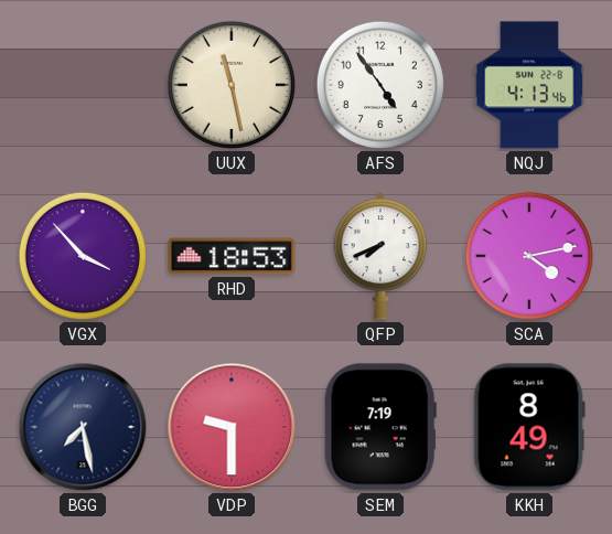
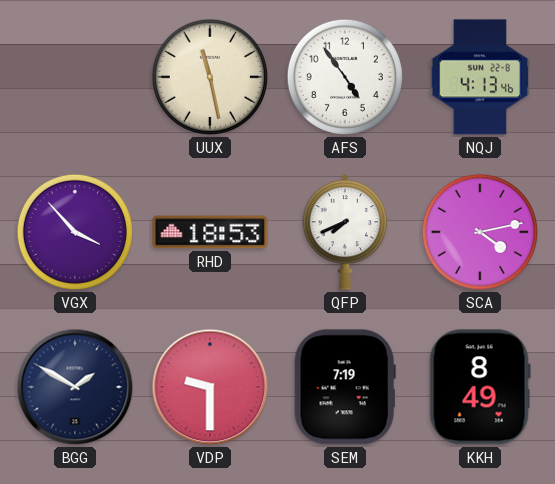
BGG: 7:28 -> 1:50
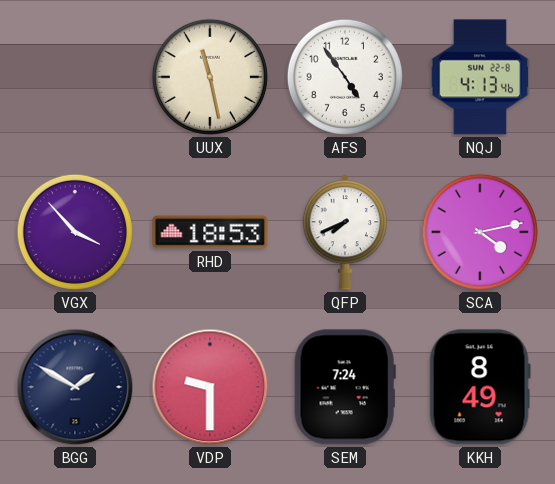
SEM: 7:19 -> 7:24
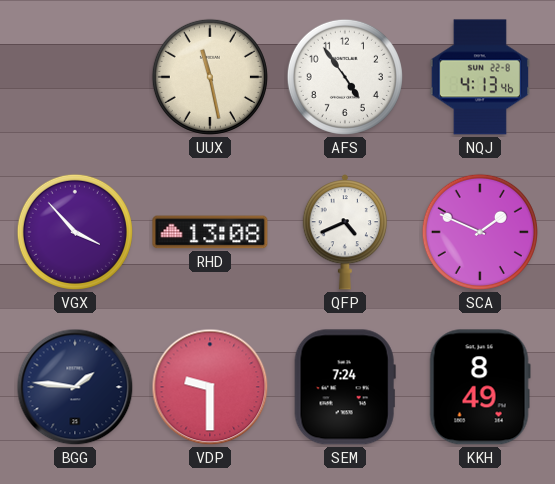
RHD: 18:53 -> 13:08
QFP: 7:41 -> 4:41
SCA: 4:13 -> 1:49
BGG: 1:50 -> 1:46
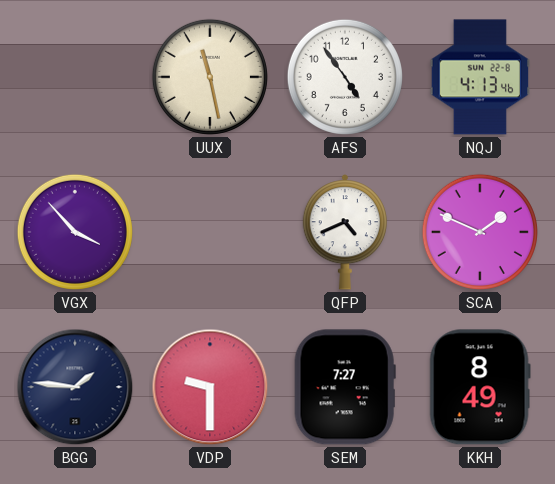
RHD: 13:08 -> none
SEM: 7:24 -> 7:27
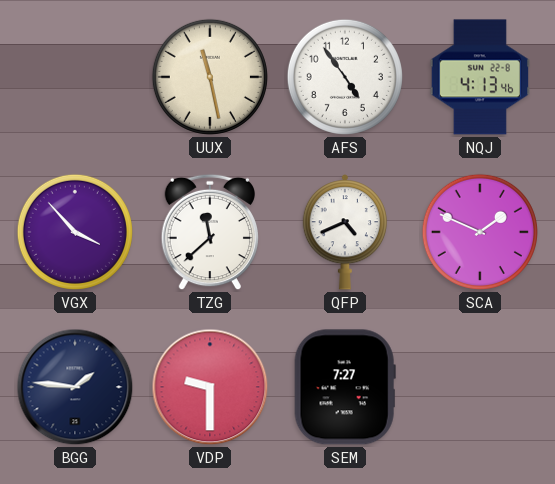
TZG: none -> 11:38
KKH: 8:49 -> none
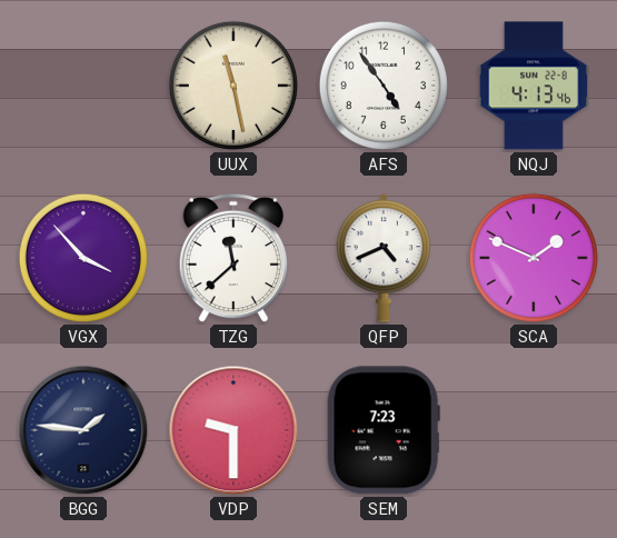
SEM: 7:27 -> 7:23
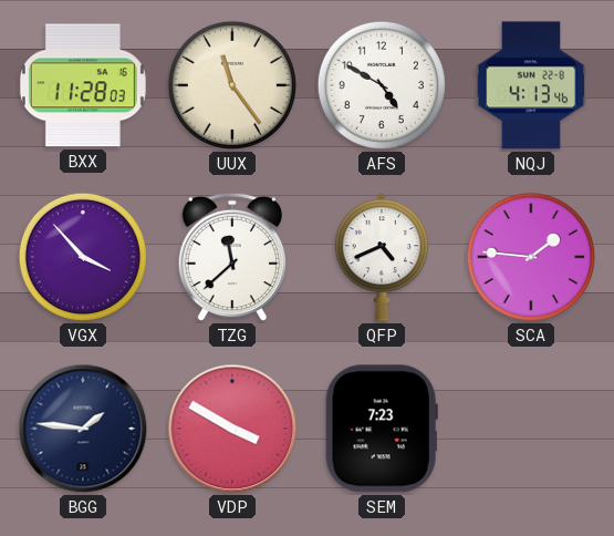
BXX: none -> 11:28
UUX: 11:28 -> 11:24
AFS: 4:54 -> 4:50
SCA: 1:49 -> 1:46
VDP: 9:30 -> 3:50
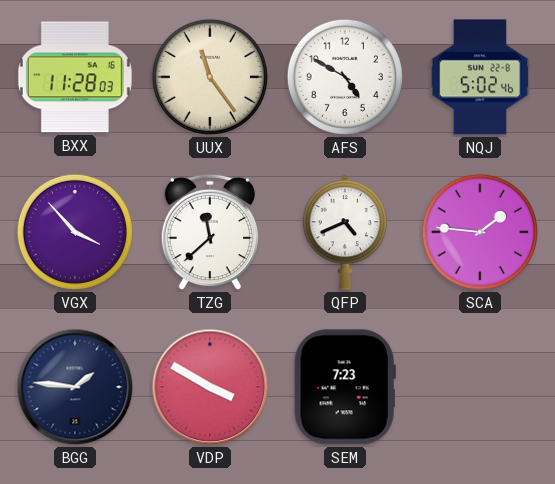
NQJ: 4:13 -> 5:02
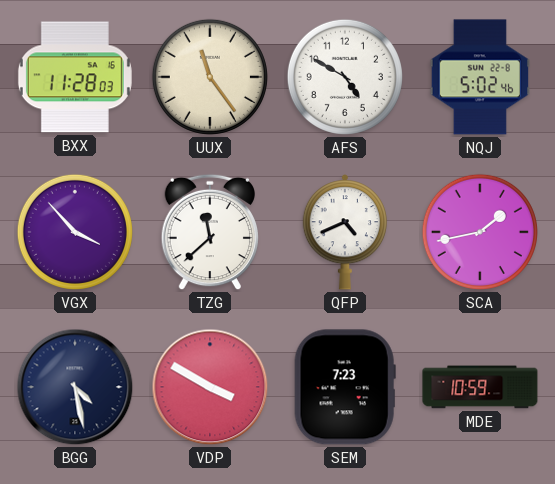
SCA: 1:46 -> 1:43
BGG: 1:46 -> 4:28
MDE: none -> 10:59
